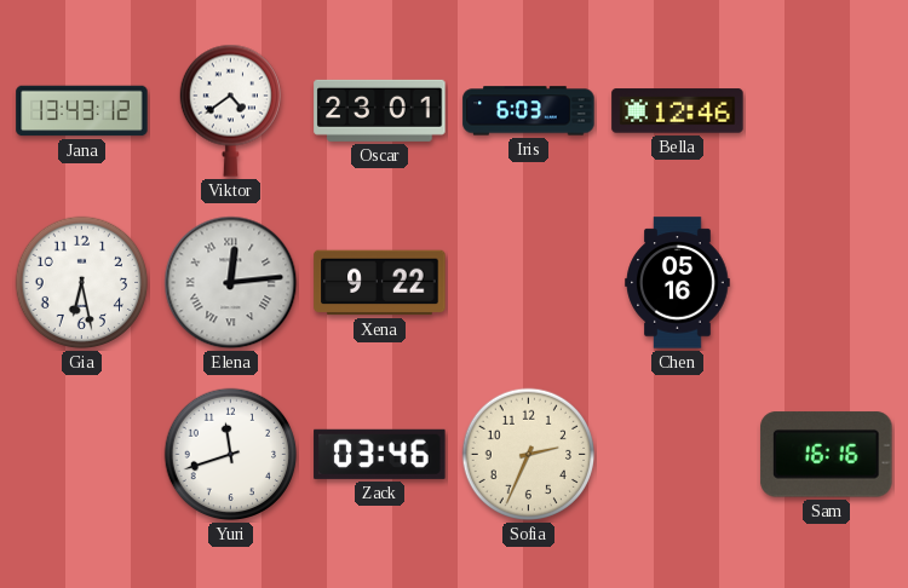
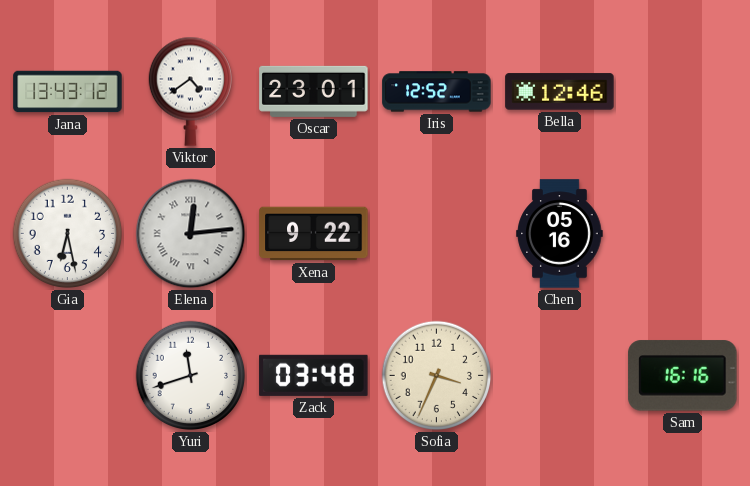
Iris: 6:03 -> 12:52
Zack: 03:46 -> 03:48
Sofia: 2:34 -> 3:34
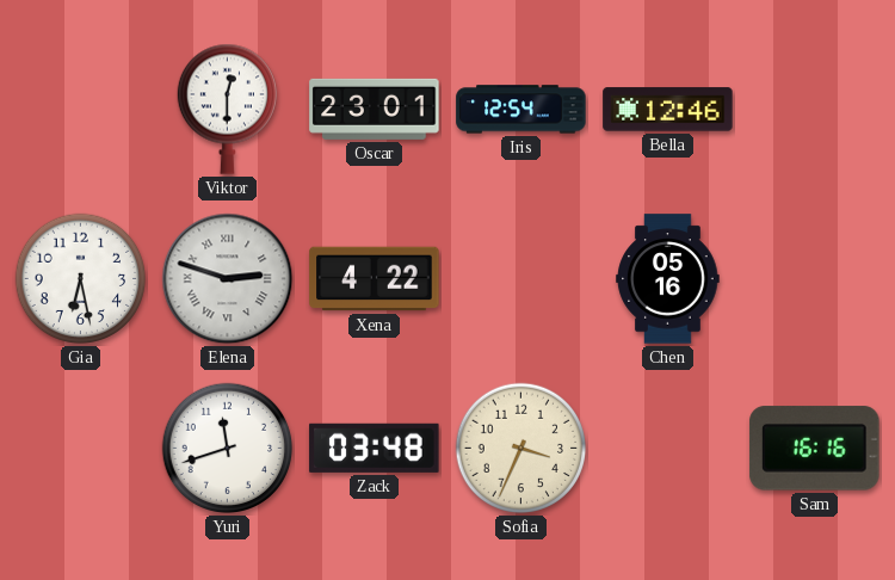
Jana: 13:43 -> none
Viktor: 4:39 -> 12:30
Iris: 12:52 -> 12:54
Elena: 12:14 -> 2:48
Xena: 9:22 -> 4:22
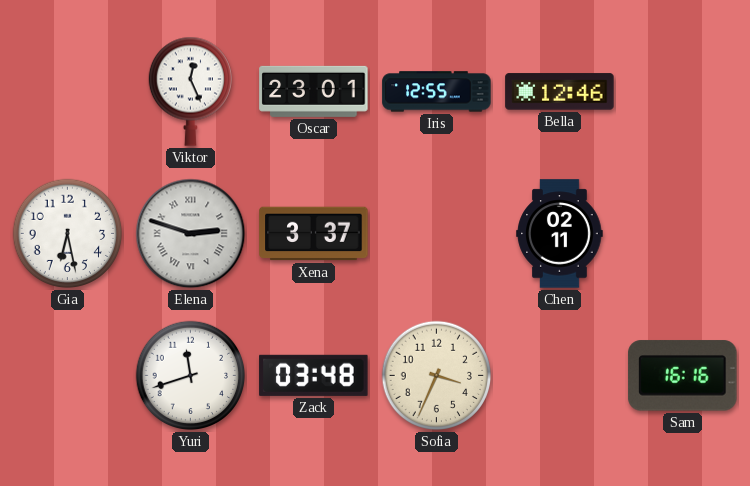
Viktor: 12:30 -> 12:26
Iris: 12:54 -> 12:55
Xena: 4:22 -> 3:37
Chen: 05:16 -> 02:11
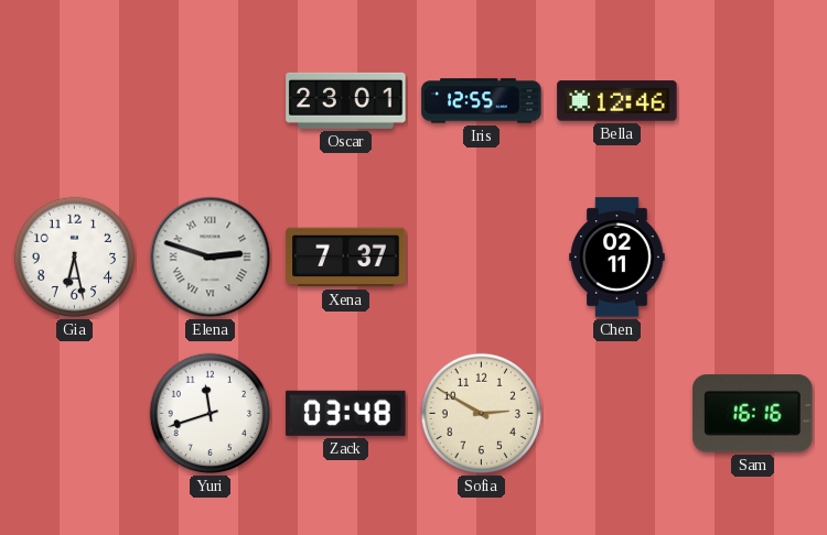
Viktor: 12:26 -> none
Xena: 3:37 -> 7:37
Sofia: 3:34 -> 2:50
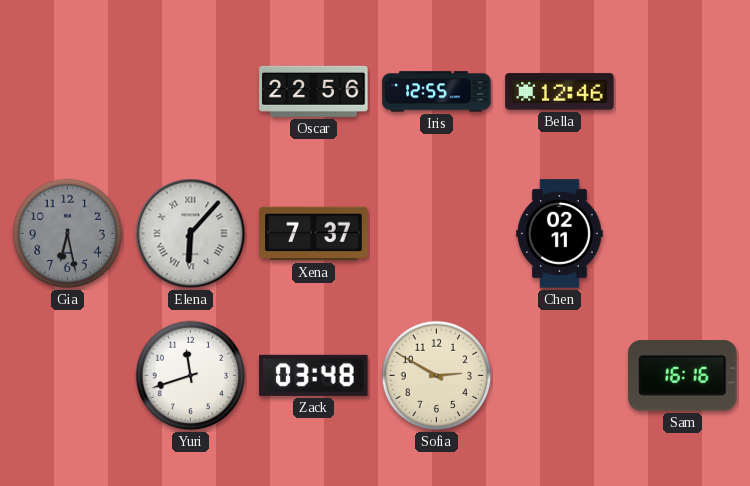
Oscar: 23:01 -> 22:56
Gia dial: white -> grey
Elena: 2:48 -> 6:07
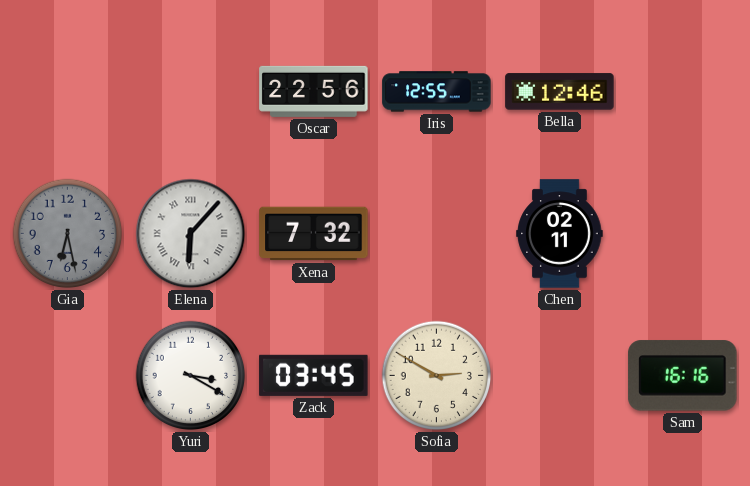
Xena: 7:37 -> 7:32
Yuri: 11:42 -> 3:20
Zack: 03:48 -> 03:45
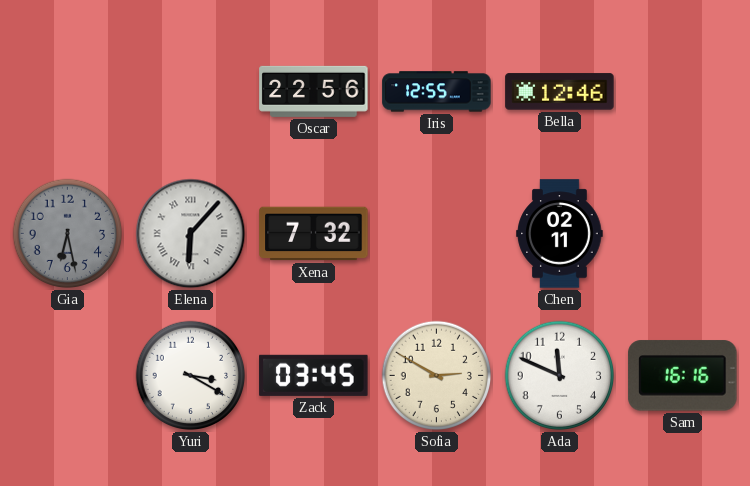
Ada: none -> 11:49
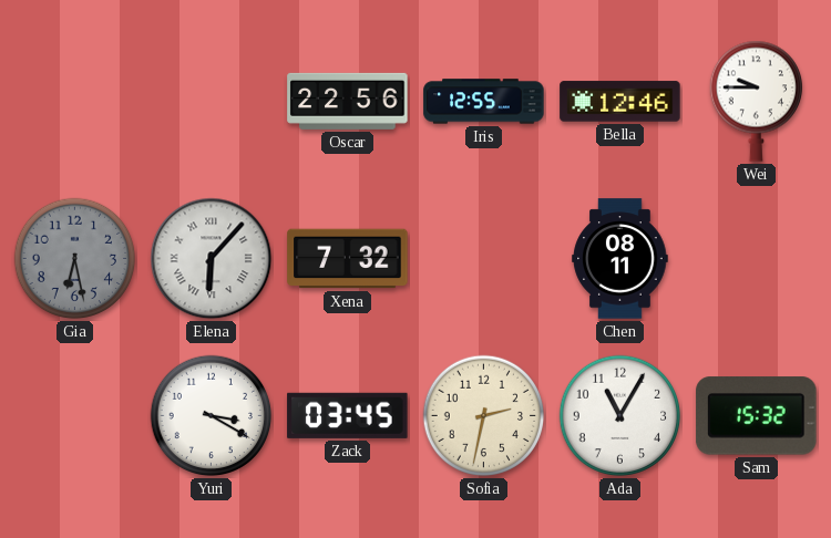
Wei: none -> 9:45
Chen: 02:11 -> 08:11
Sofia: 2:50 -> 2:32
Ada: 11:49 -> 11:05
Sam: 16:16 -> 15:32
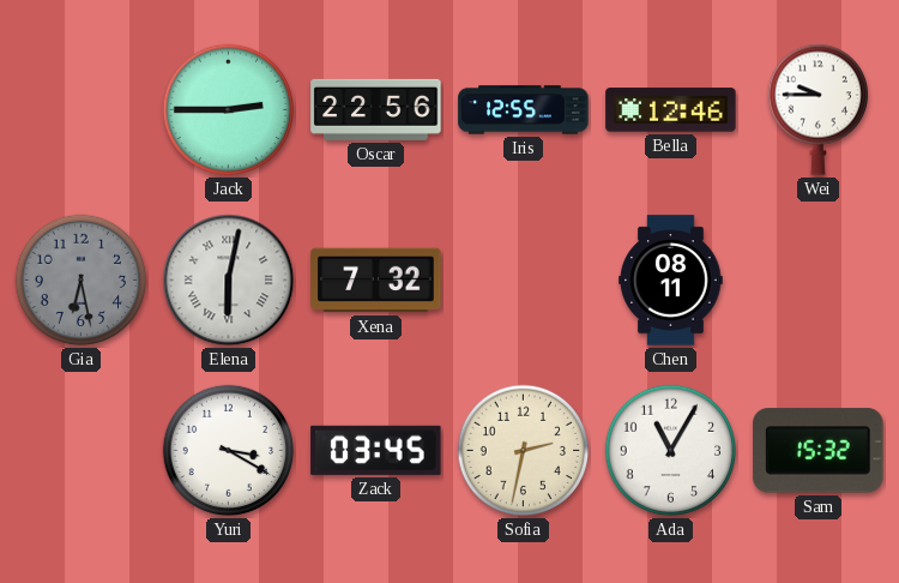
Jack: none -> 2:45
Elena: 6:07 -> 6:02
